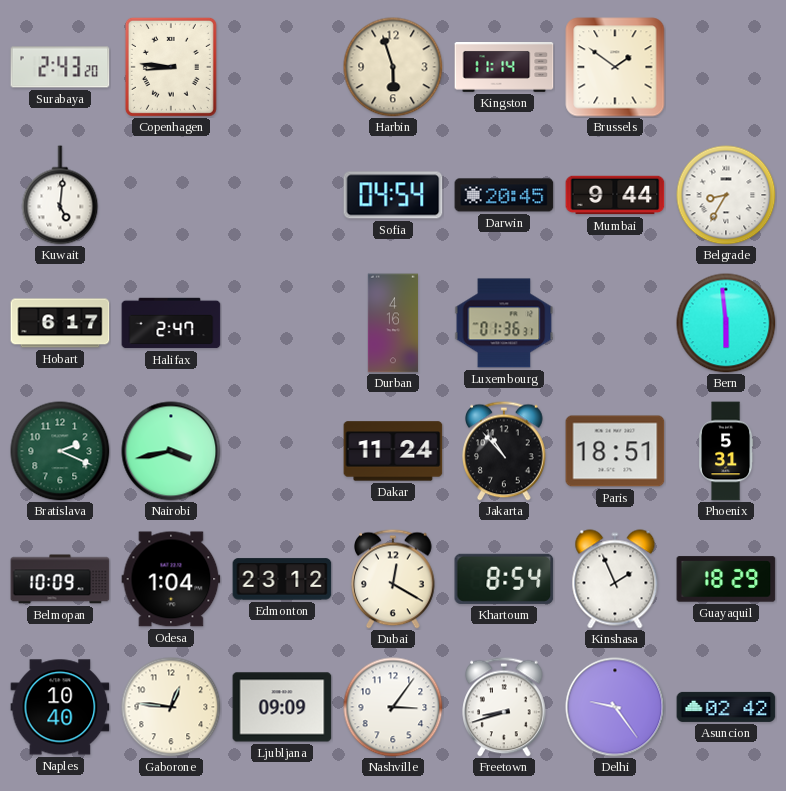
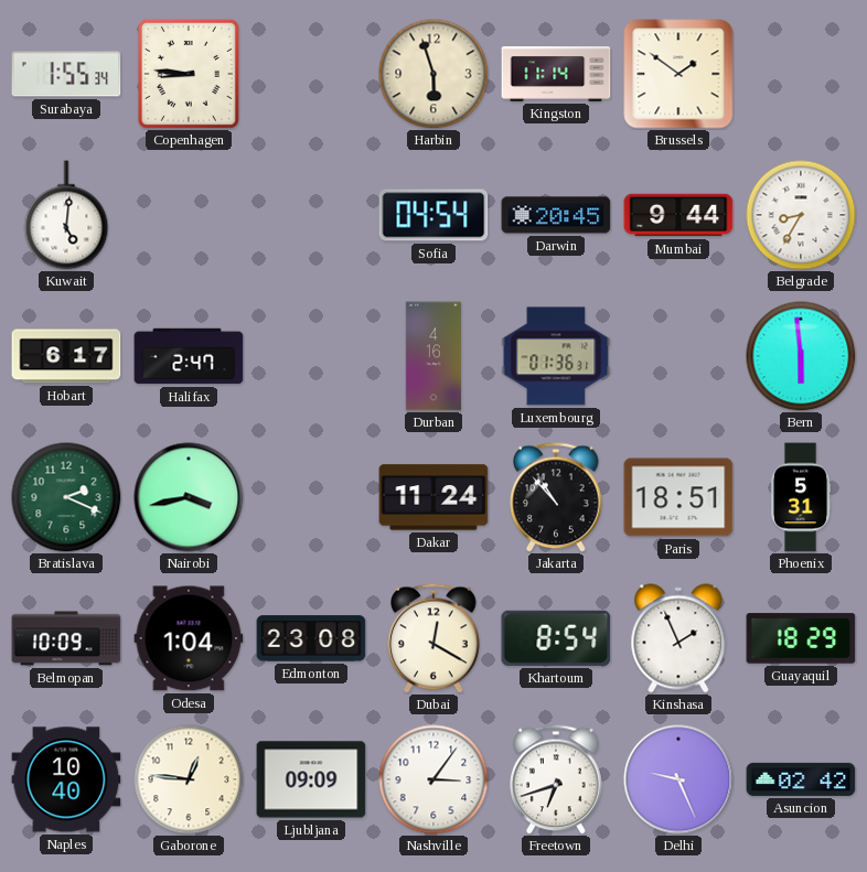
Surabaya: 2:43 -> 1:55
Edmonton: 23:12 -> 23:08
Freetown: 8:42 -> 6:42
Delhi: 9:24 -> 9:26
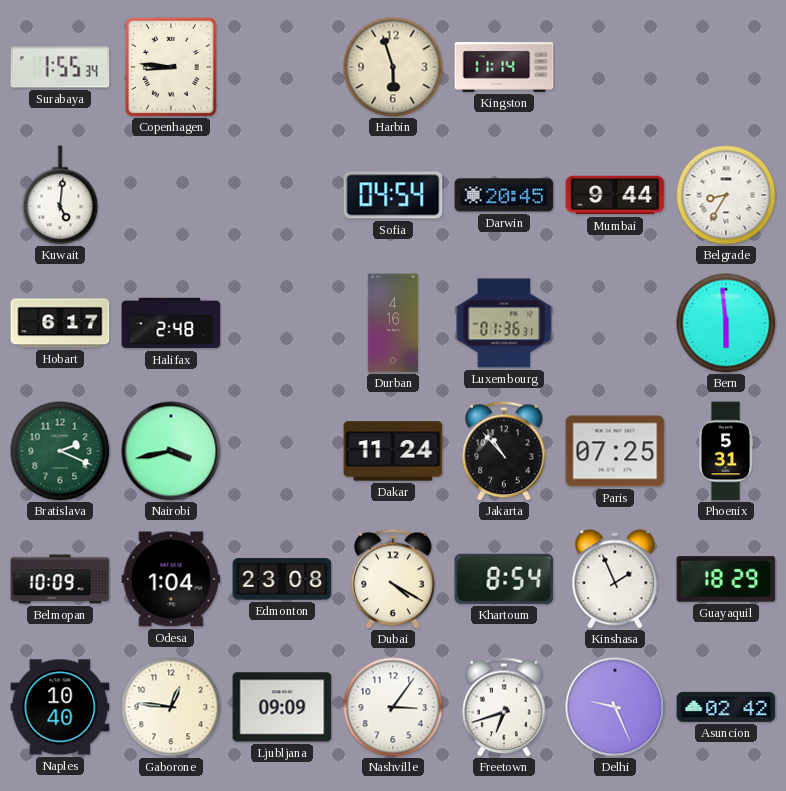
Brussels: 1:51 -> none
Halifax: 2:47 -> 2:48
Paris: 18:51 -> 07:25
Dubai: 12:20 -> 4:20
